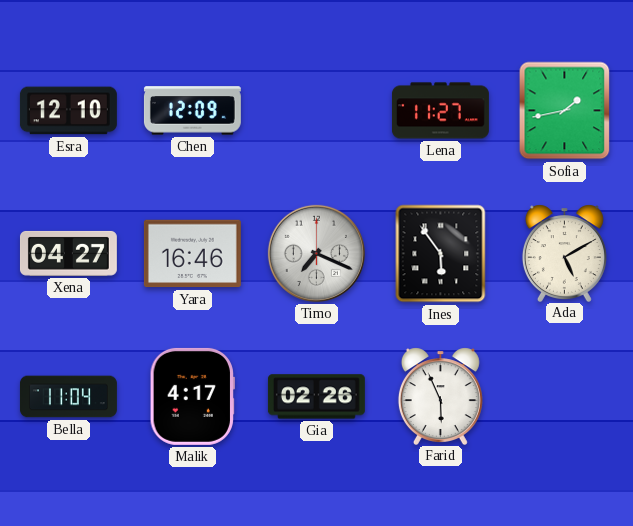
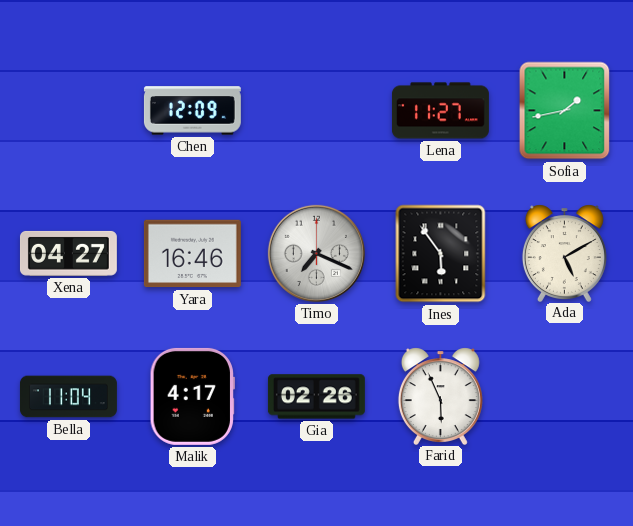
Esra: 12:10 -> none
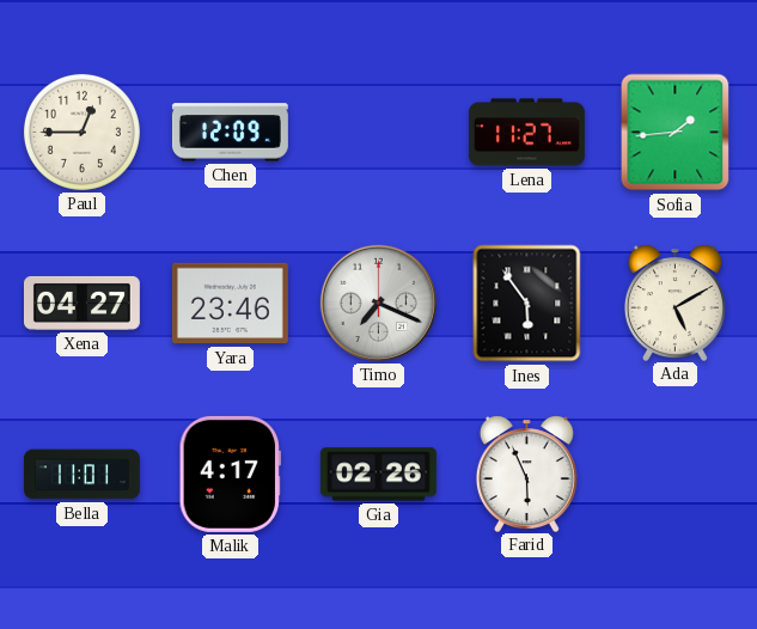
Paul: none -> 12:45
Sofia: 1:43 -> 1:44
Yara: 16:46 -> 23:46
Bella: 11:04 -> 11:01
